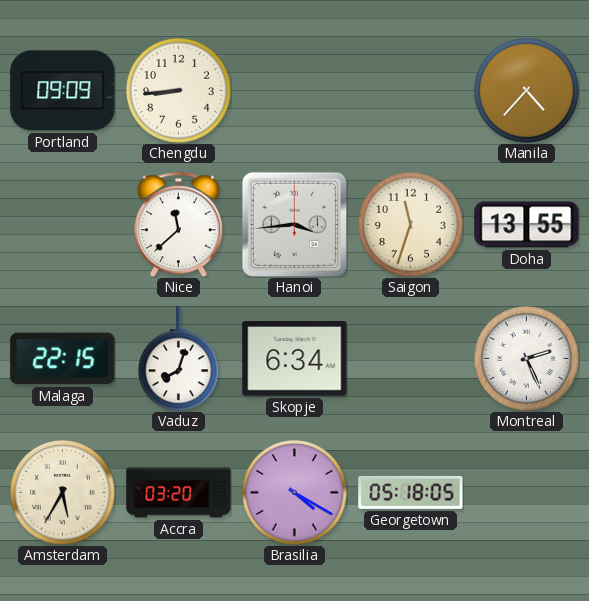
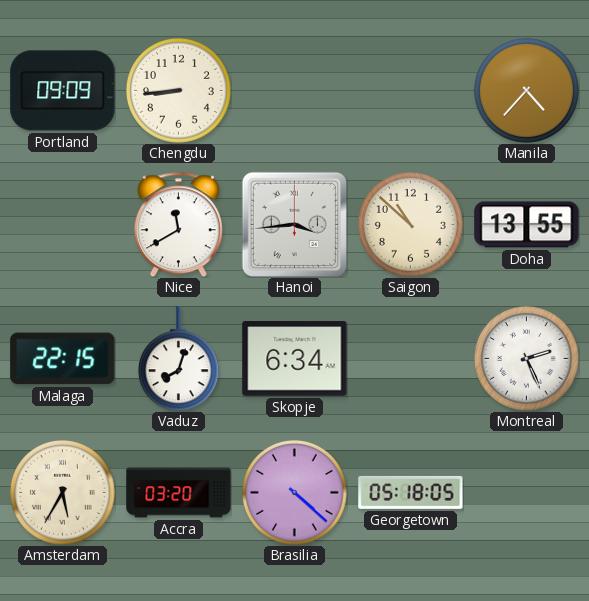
Nice: 11:38 -> 11:40
Saigon: 11:33 -> 10:52
Brasilia: 4:20 -> 4:22
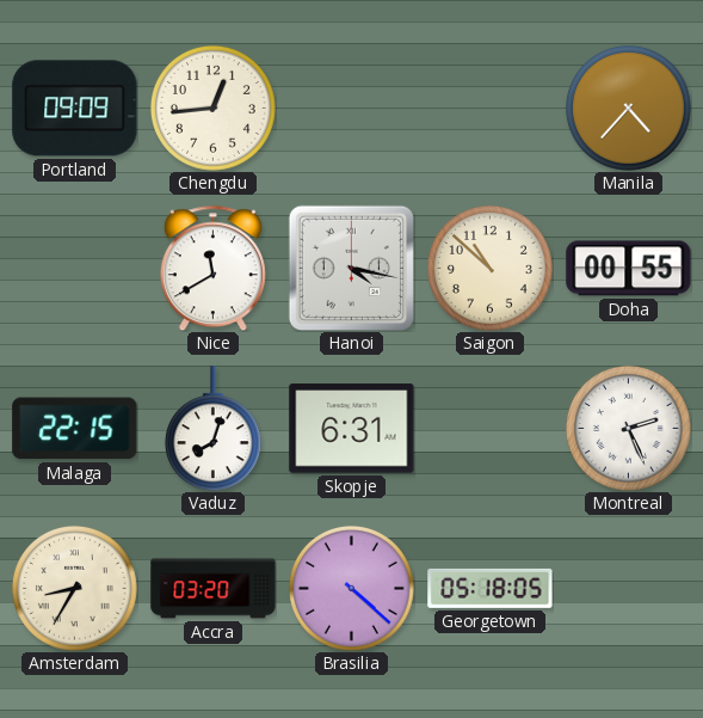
Chengdu: 8:44 -> 12:44
Hanoi: 3:44 -> 4:17
Doha: 13:55 -> 00:55
Skopje: 6:34 -> 6:31
Amsterdam: 5:35 -> 8:35
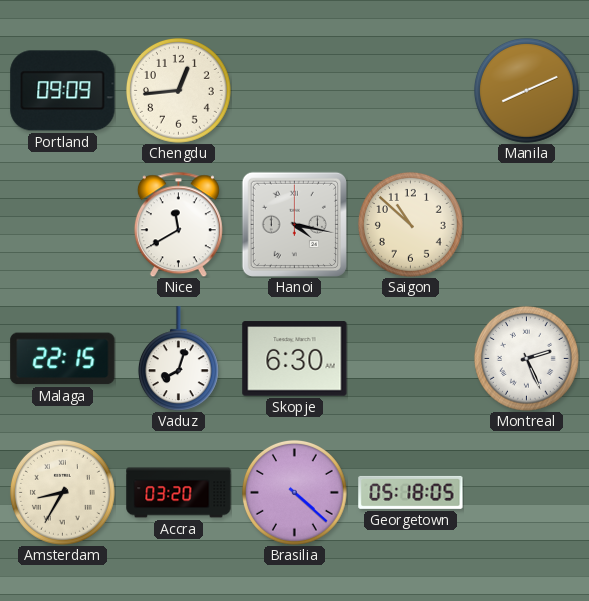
Manila: 4:37 -> 8:11
Doha: 00:55 -> none
Skopje: 6:31 -> 6:30
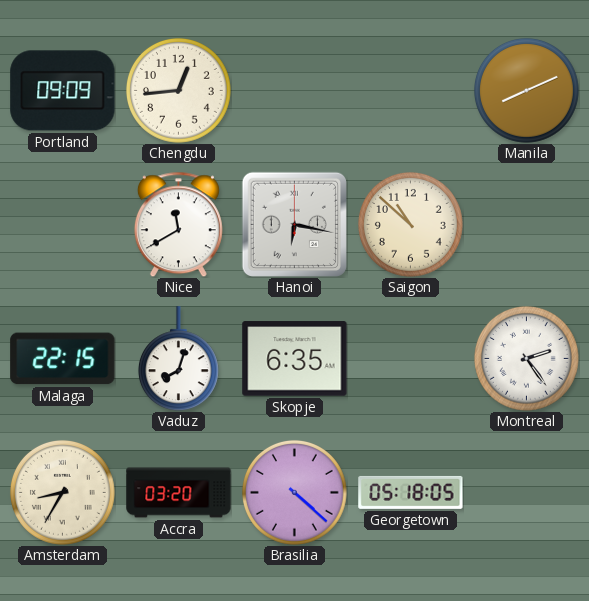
Hanoi: 4:17 -> 6:17
Skopje: 6:30 -> 6:35
Montreal: 2:26 -> 2:24
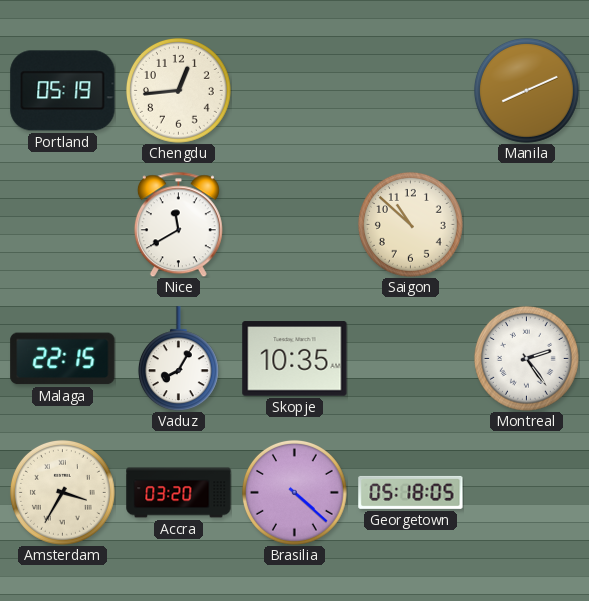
Portland: 09:09 -> 05:19
Hanoi: 6:17 -> none
Vaduz: 8:03 -> 8:05
Skopje: 6:35 -> 10:35
Amsterdam: 8:35 -> 3:35
